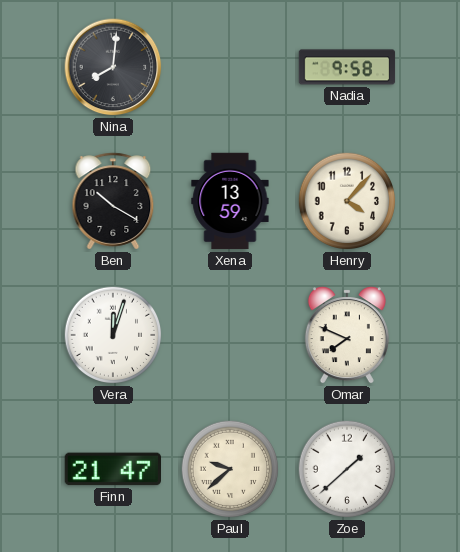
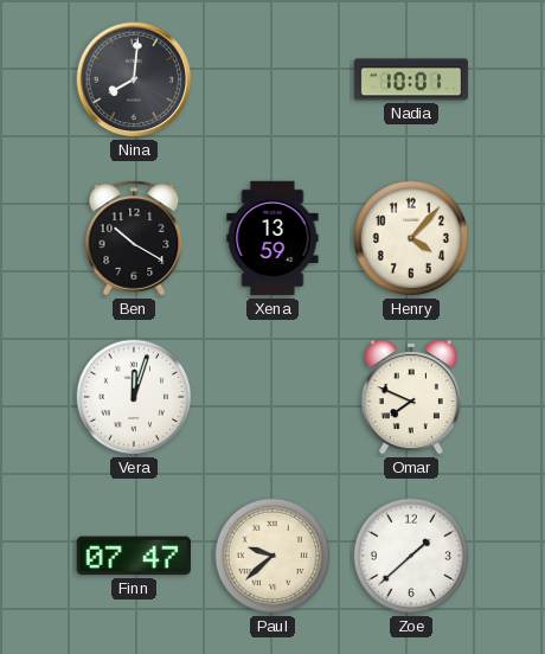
Nadia: 9:58 -> 10:01
Finn: 21:47 -> 07:47
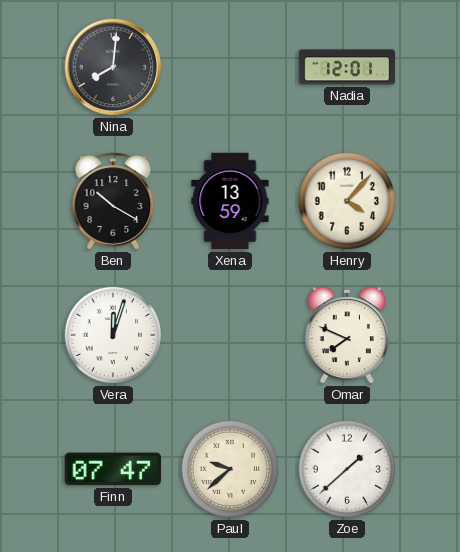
Nadia: 10:01 -> 12:01
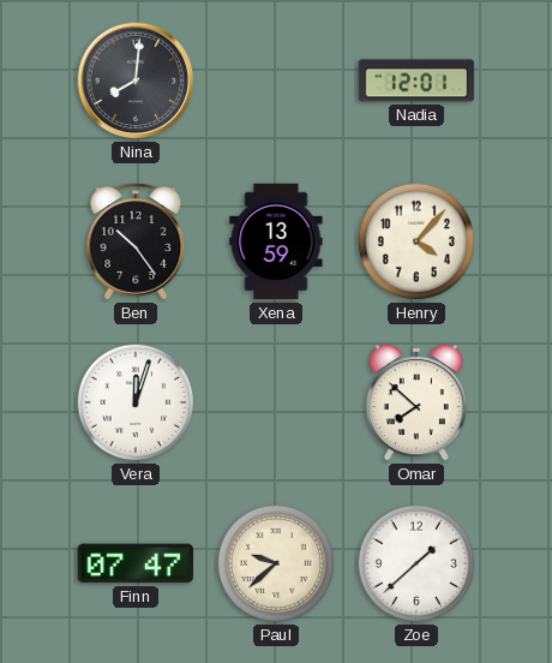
Ben: 10:20 -> 10:24
Omar: 7:49 -> 7:52
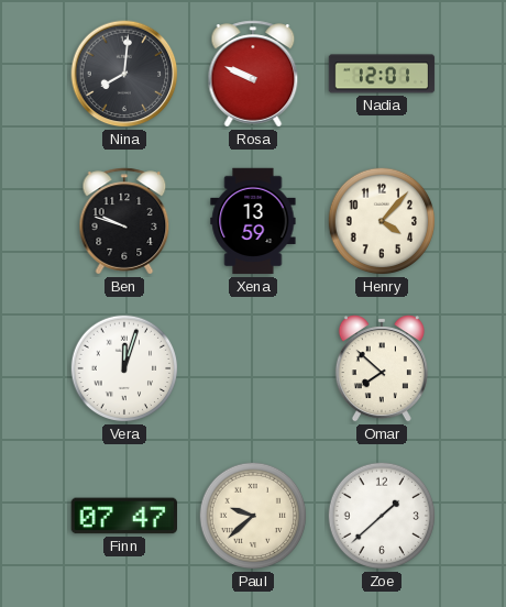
Rosa: none -> 9:49
Ben: 10:24 -> 9:48
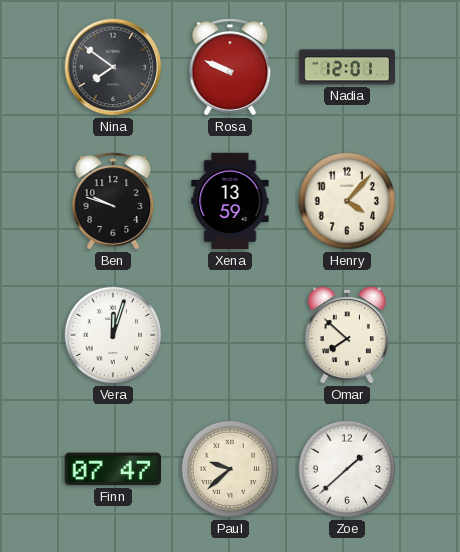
Nina: 8:01 -> 7:51
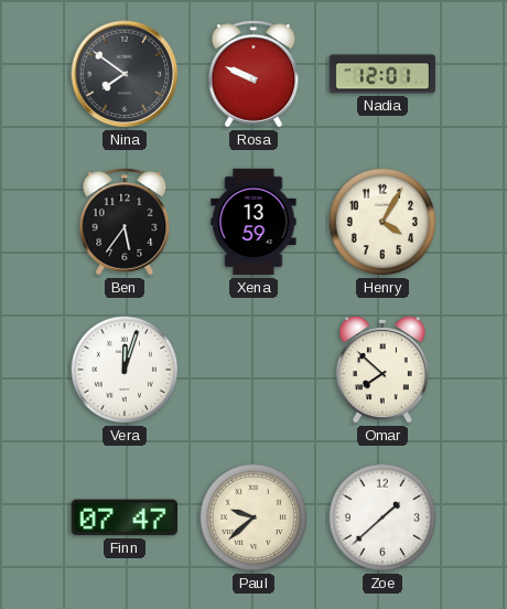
Ben: 9:48 -> 5:36
Henry: 4:07 -> 4:05
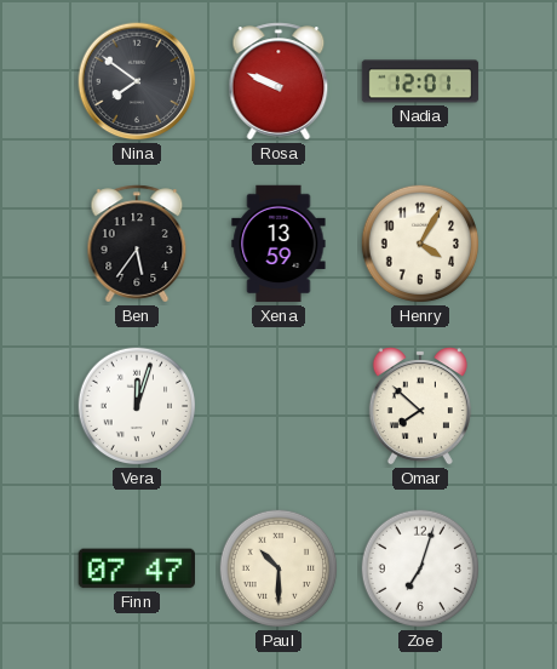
Paul: 9:38 -> 10:30
Zoe: 1:38 -> 7:03
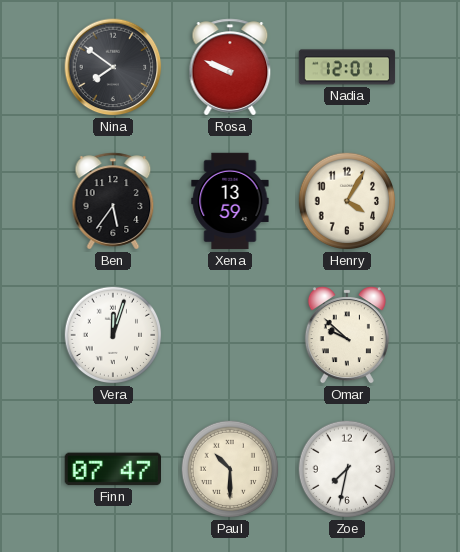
Omar: 7:52 -> 9:52
Zoe: 7:03 -> 7:32
